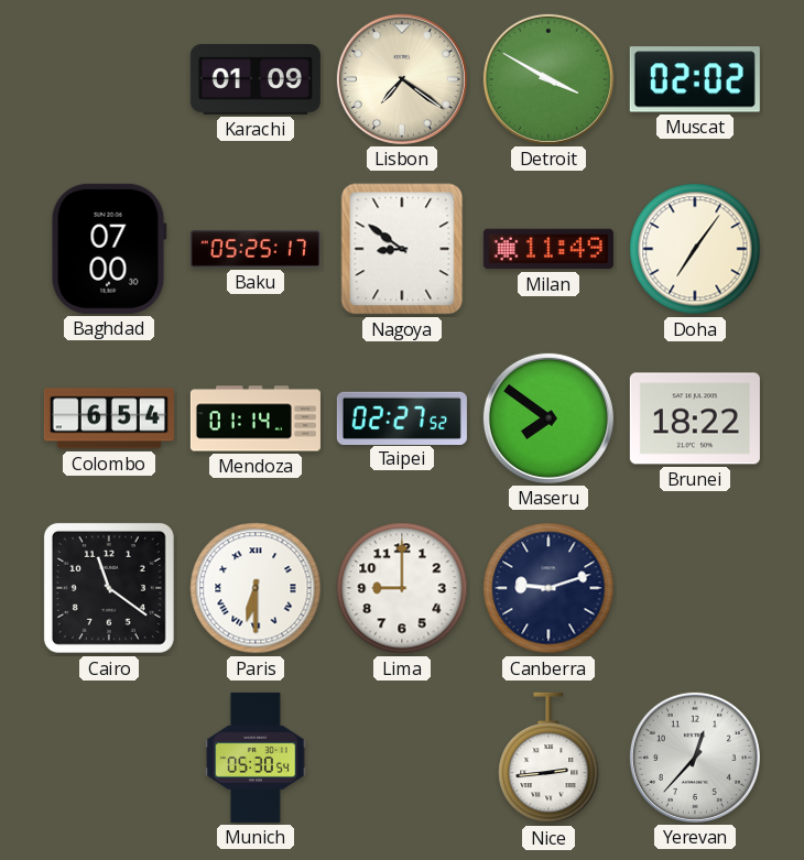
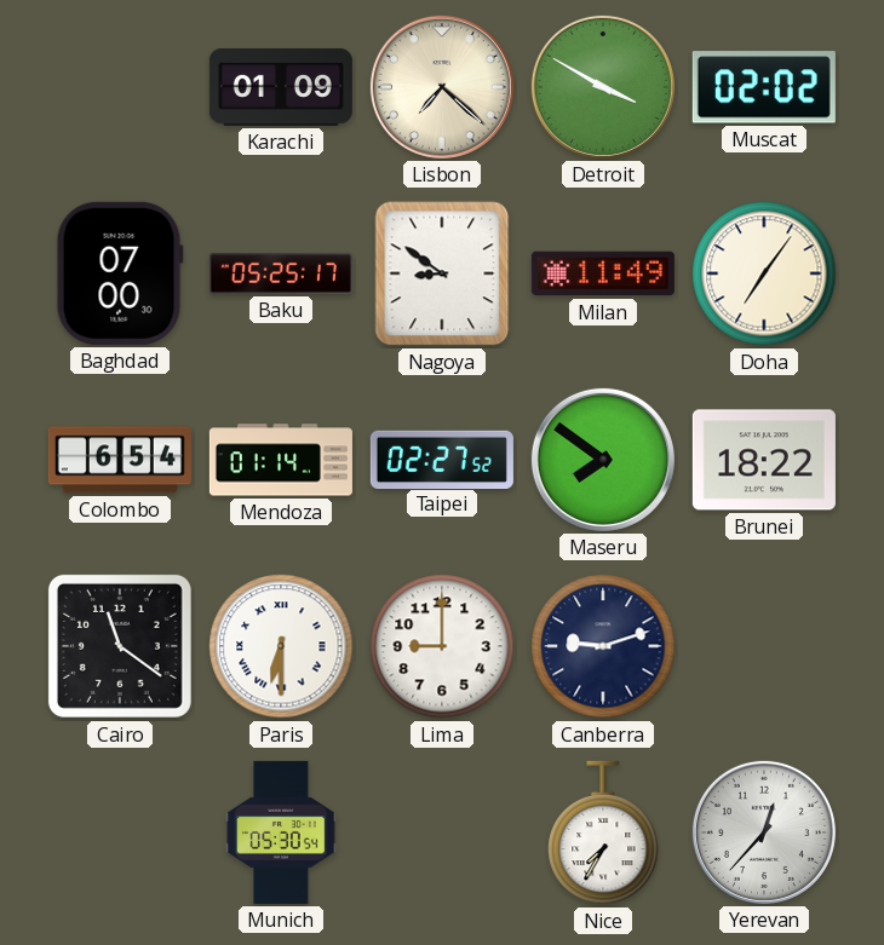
Lisbon: 7:21 -> 7:22
Nice: 2:44 -> 7:35
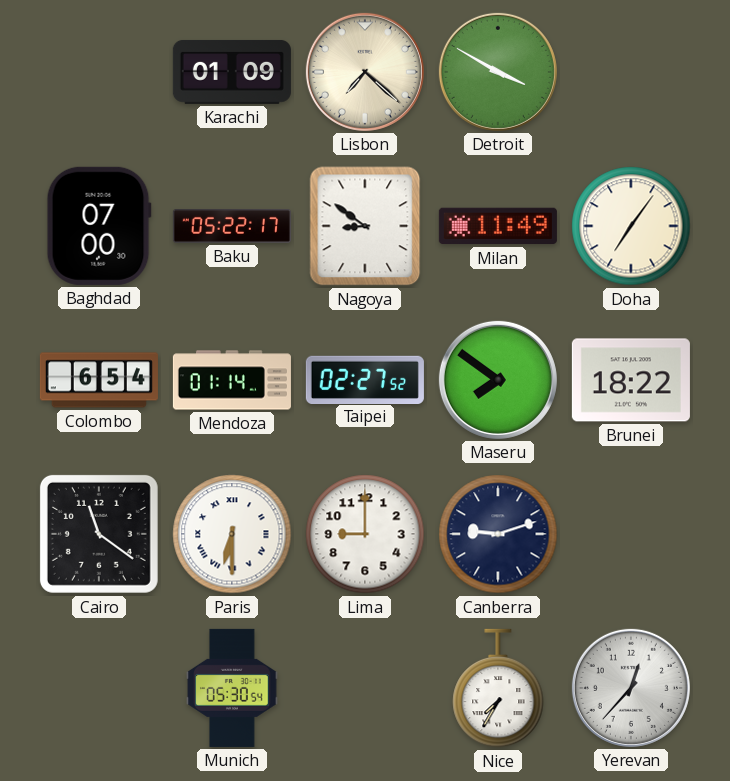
Muscat: 02:02 -> none
Baku: 05:25 -> 05:22
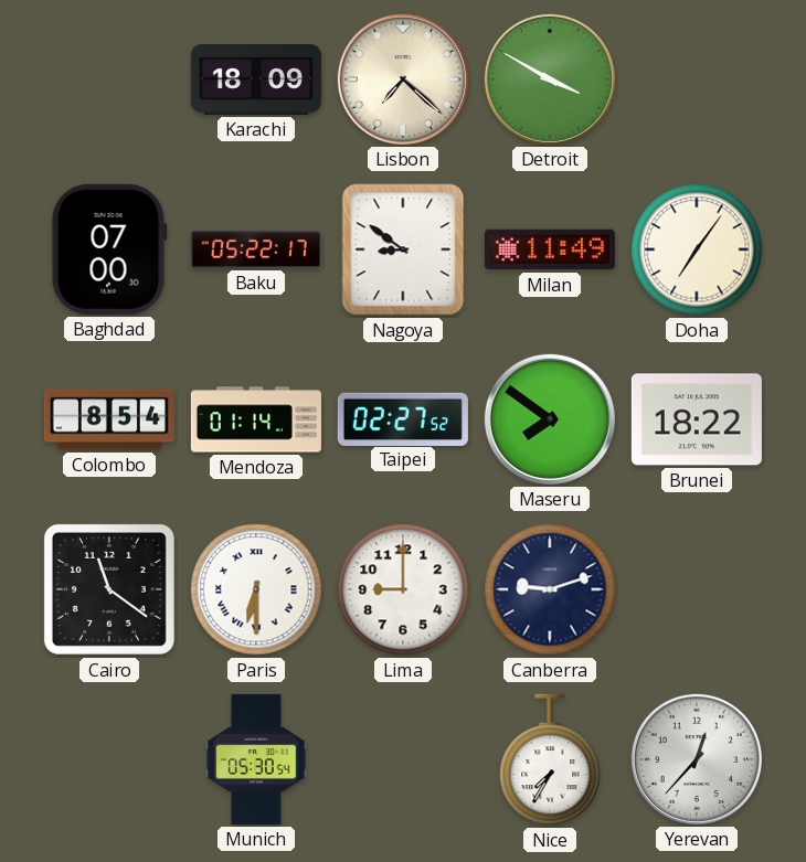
Karachi: 01:09 -> 18:09
Colombo: 6:54 -> 8:54
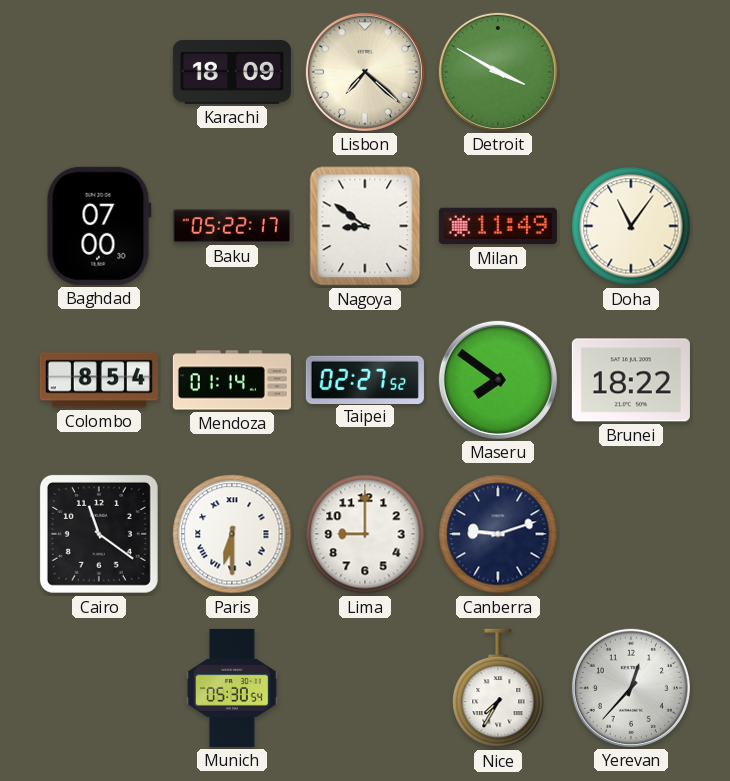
Doha: 7:06 -> 11:06
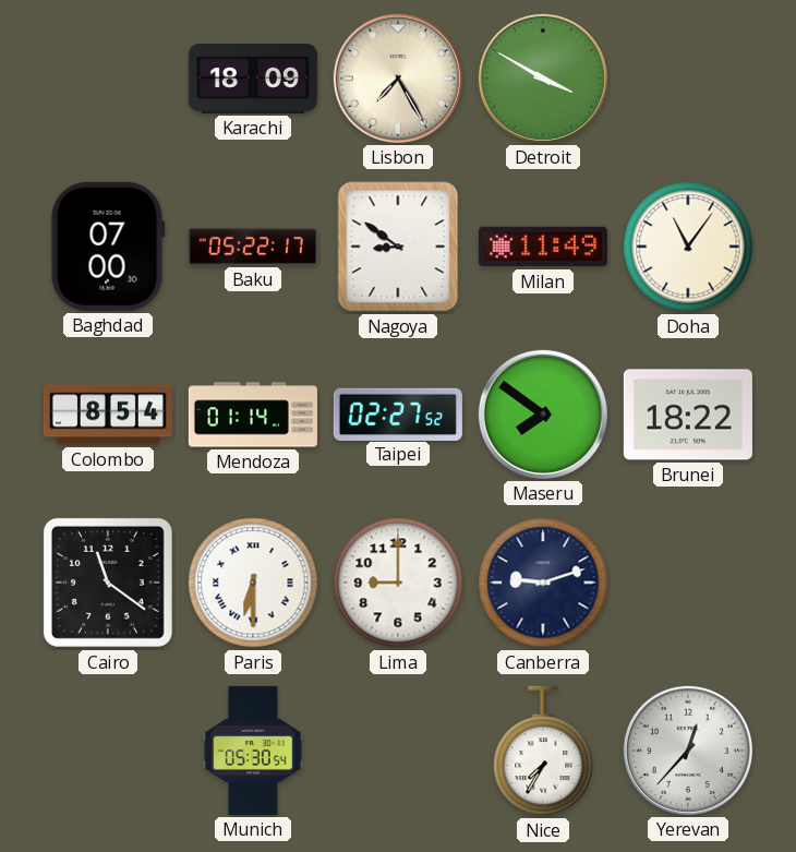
Lisbon: 7:22 -> 7:25
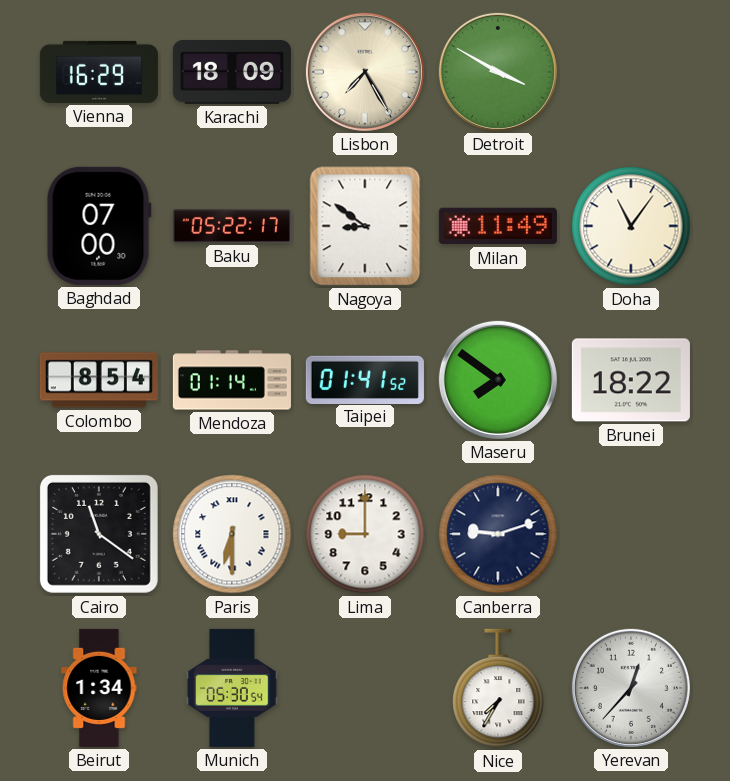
Vienna: none -> 16:29
Taipei: 02:27 -> 01:41
Beirut: none -> 1:34
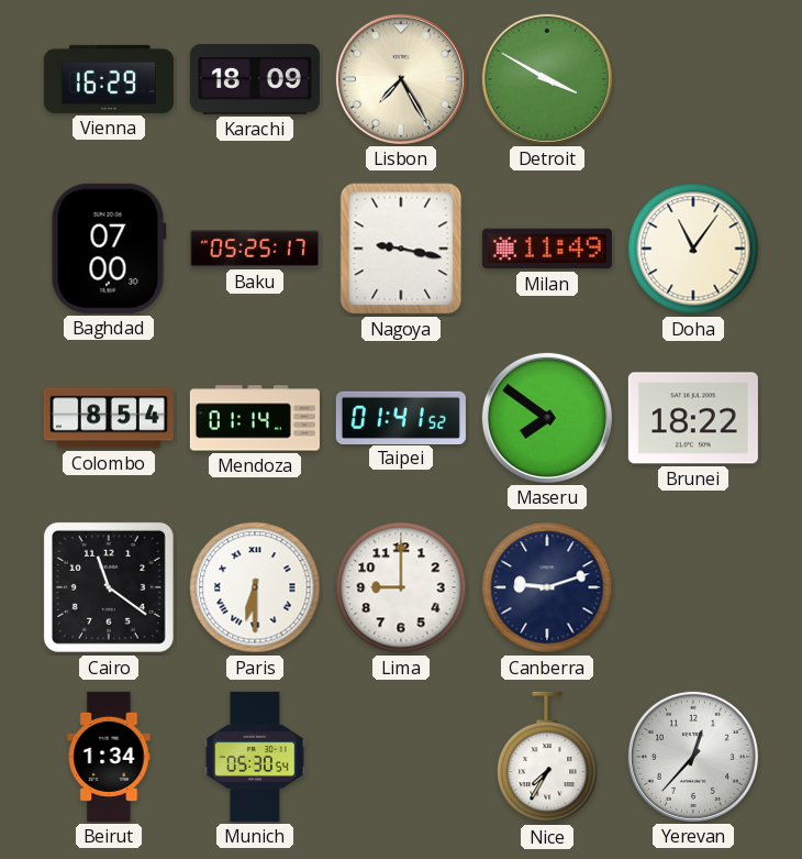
Baku: 05:22 -> 05:25
Nagoya: 8:51 -> 9:17
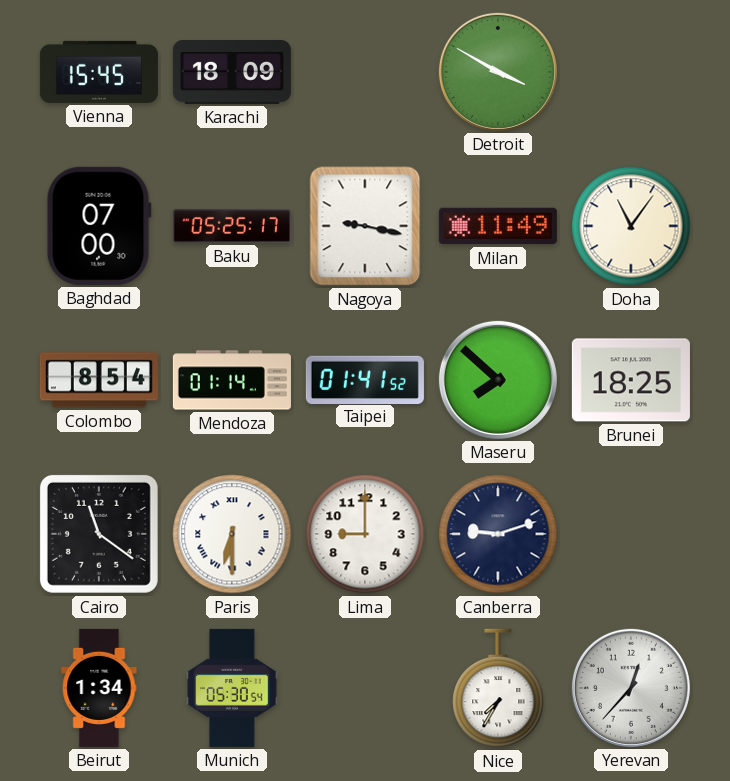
Vienna: 16:29 -> 15:45
Lisbon: 7:25 -> none
Maseru: 7:51 -> 7:52
Brunei: 18:22 -> 18:25
